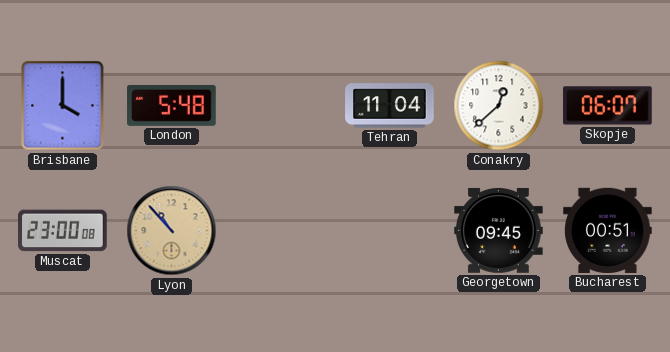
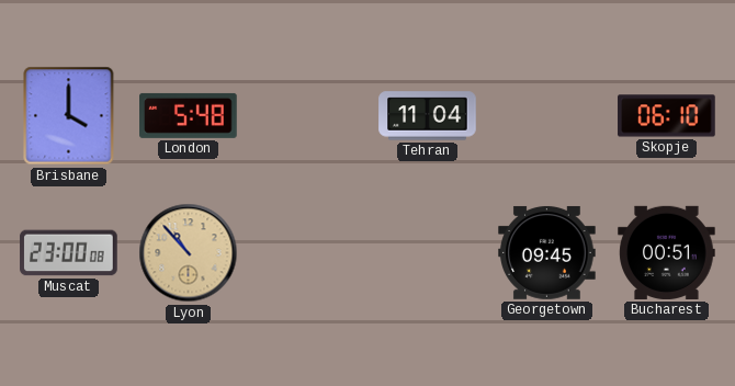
Conakry: 12:38 -> none
Skopje: 06:07 -> 06:10
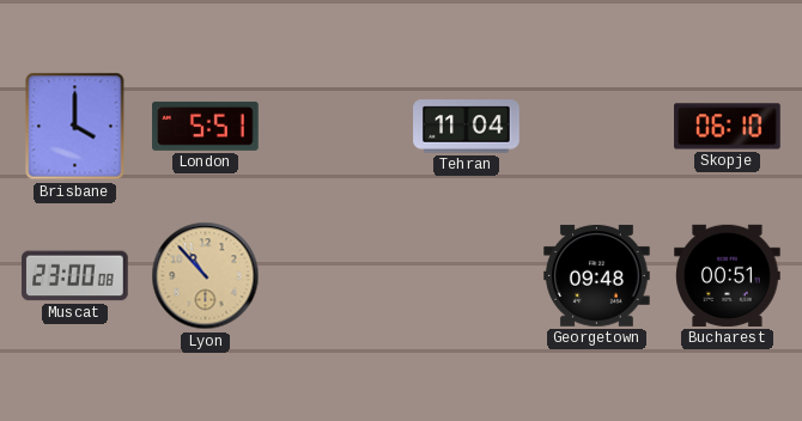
London: 5:48 -> 5:51
Georgetown: 09:45 -> 09:48
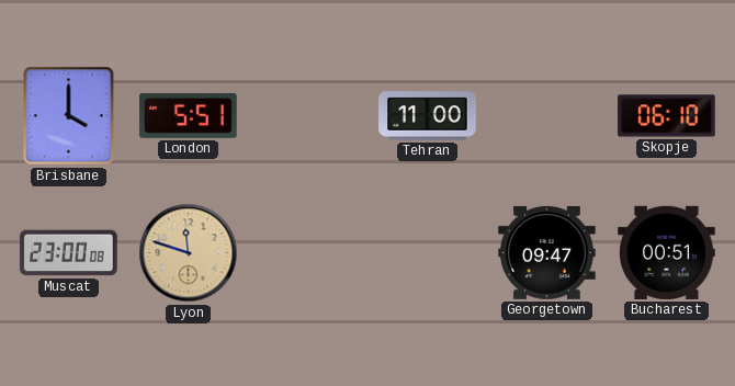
Tehran: 11:04 -> 11:00
Lyon: 10:53 -> 11:48
Georgetown: 09:48 -> 09:47
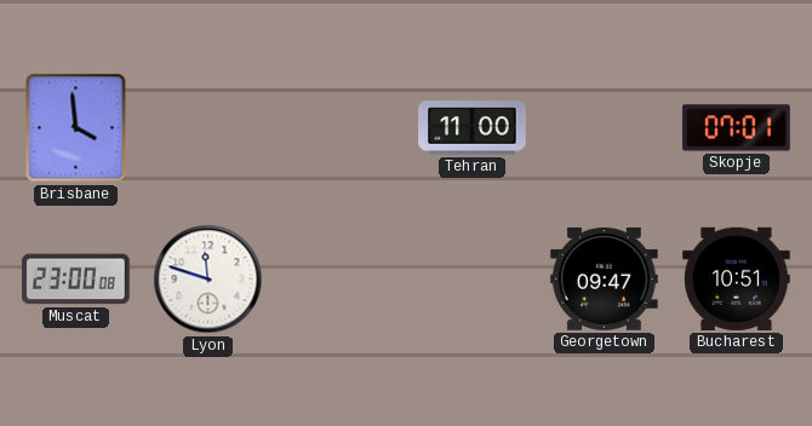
Brisbane: 4:00 -> 3:59
London: 5:51 -> none
Skopje: 06:10 -> 07:01
Lyon dial: champagne -> white
Bucharest: 00:51 -> 10:51
